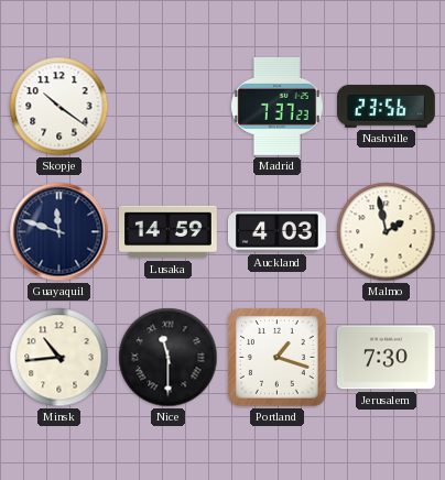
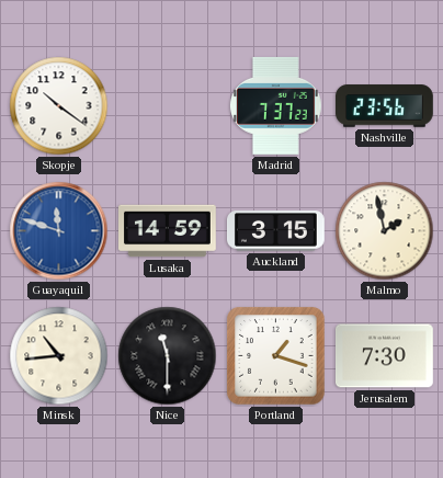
Guayaquil dial: navy -> blue
Auckland: 4:03 -> 3:15
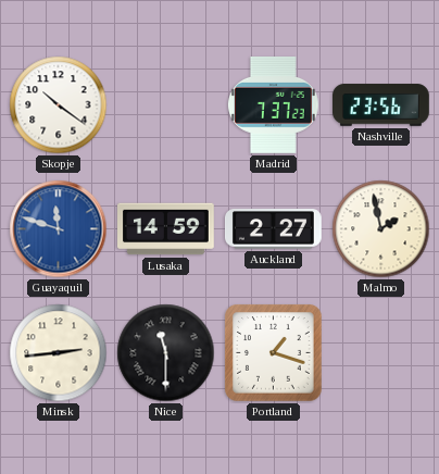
Auckland: 3:15 -> 2:27
Minsk: 10:44 -> 2:44
Jerusalem: 7:30 -> none
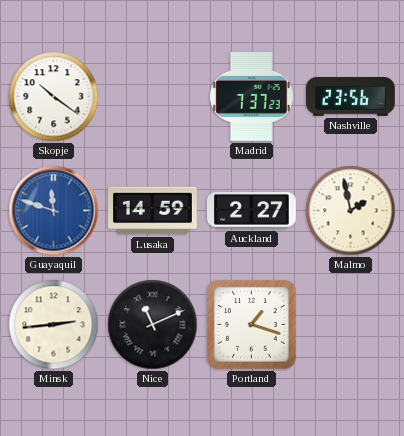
Nice: 11:30 -> 11:11
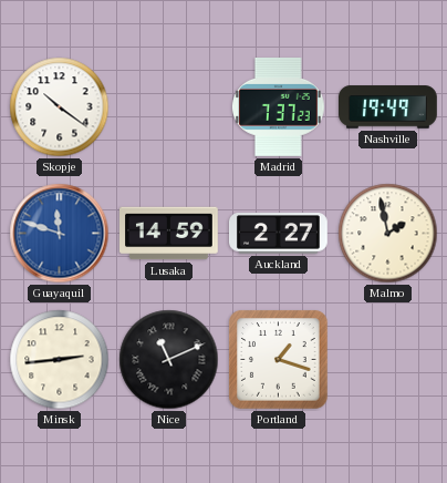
Nashville: 23:56 -> 19:49
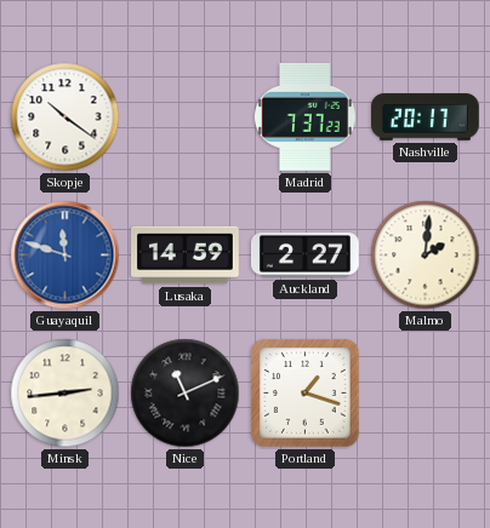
Nashville: 19:49 -> 20:17
Malmo: 1:58 -> 2:01
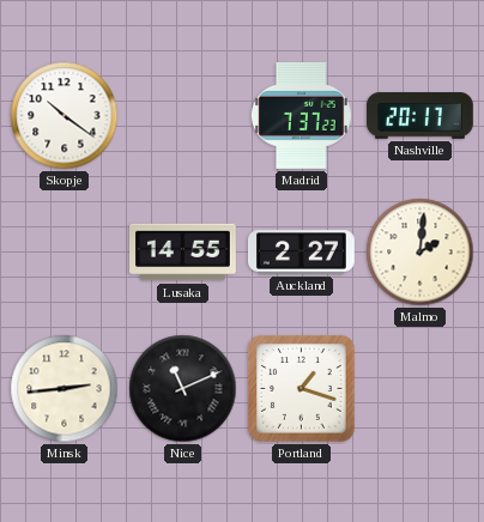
Guayaquil: 11:48 -> none
Lusaka: 14:59 -> 14:55
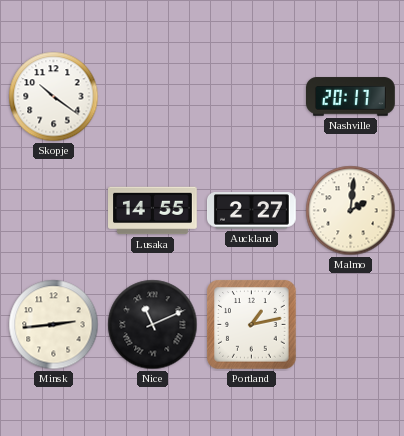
Madrid: 7:37 -> none
Portland: 1:18 -> 1:13
